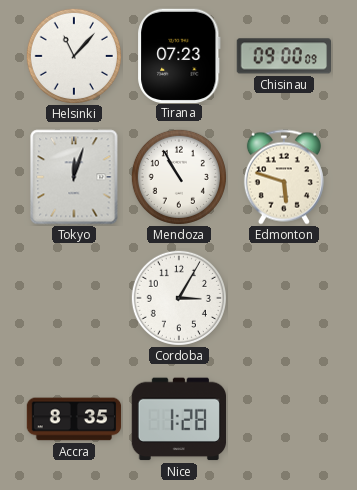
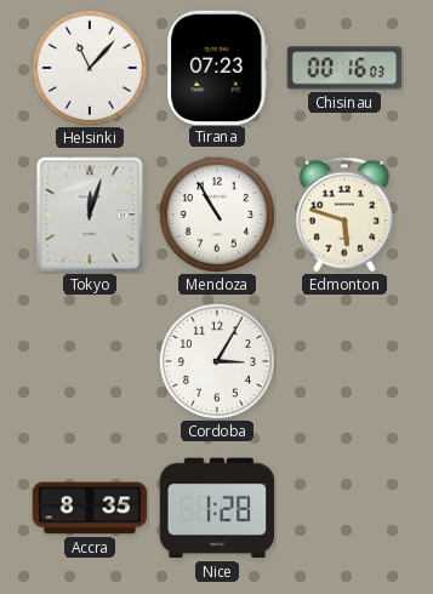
Chisinau: 09:00 -> 00:16
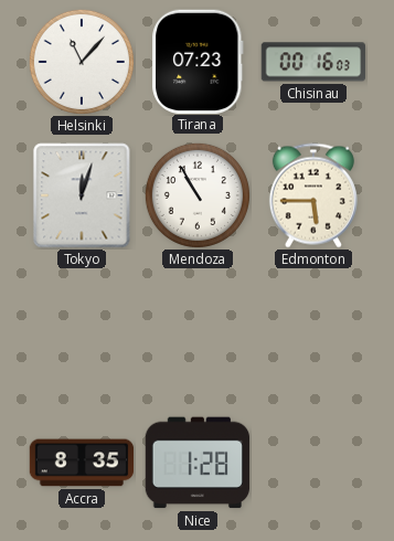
Edmonton: 5:48 -> 5:45
Cordoba: 3:05 -> none
